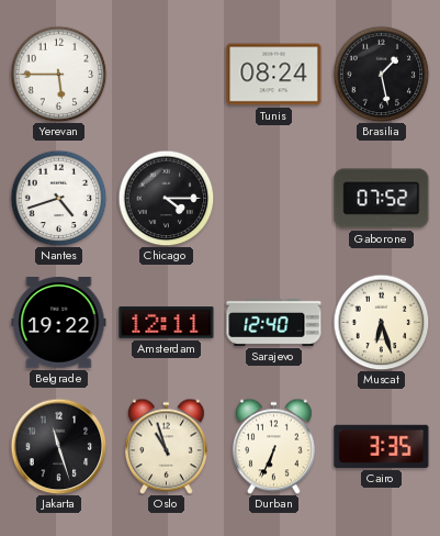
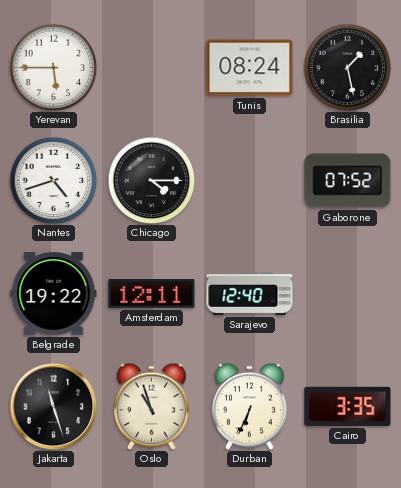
Muscat: 6:27 -> none
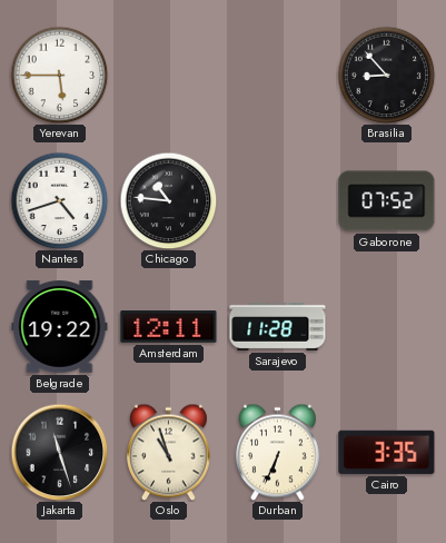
Tunis: 08:24 -> none
Brasilia: 1:28 -> 8:53
Chicago: 4:15 -> 10:46
Sarajevo: 12:40 -> 11:28
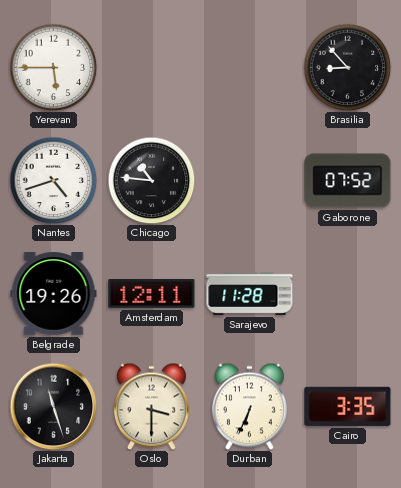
Belgrade: 19:22 -> 19:26
Oslo: 10:57 -> 3:30
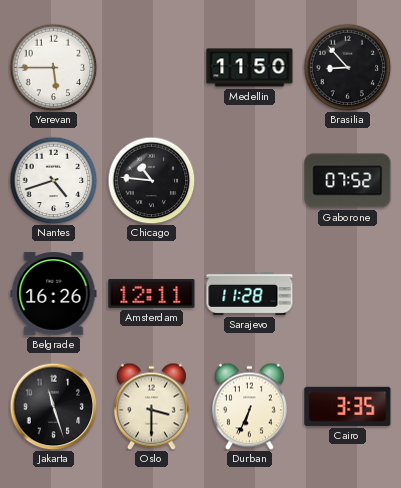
Medellin: none -> 11:50
Belgrade: 19:26 -> 16:26
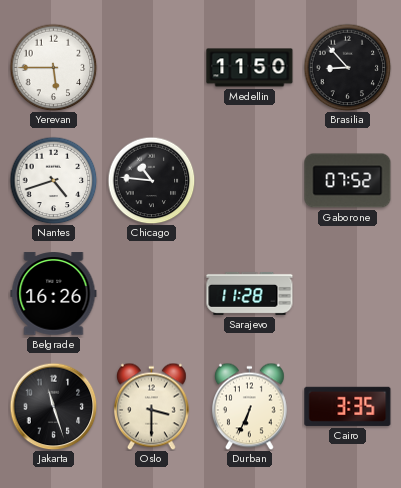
Amsterdam: 12:11 -> none
